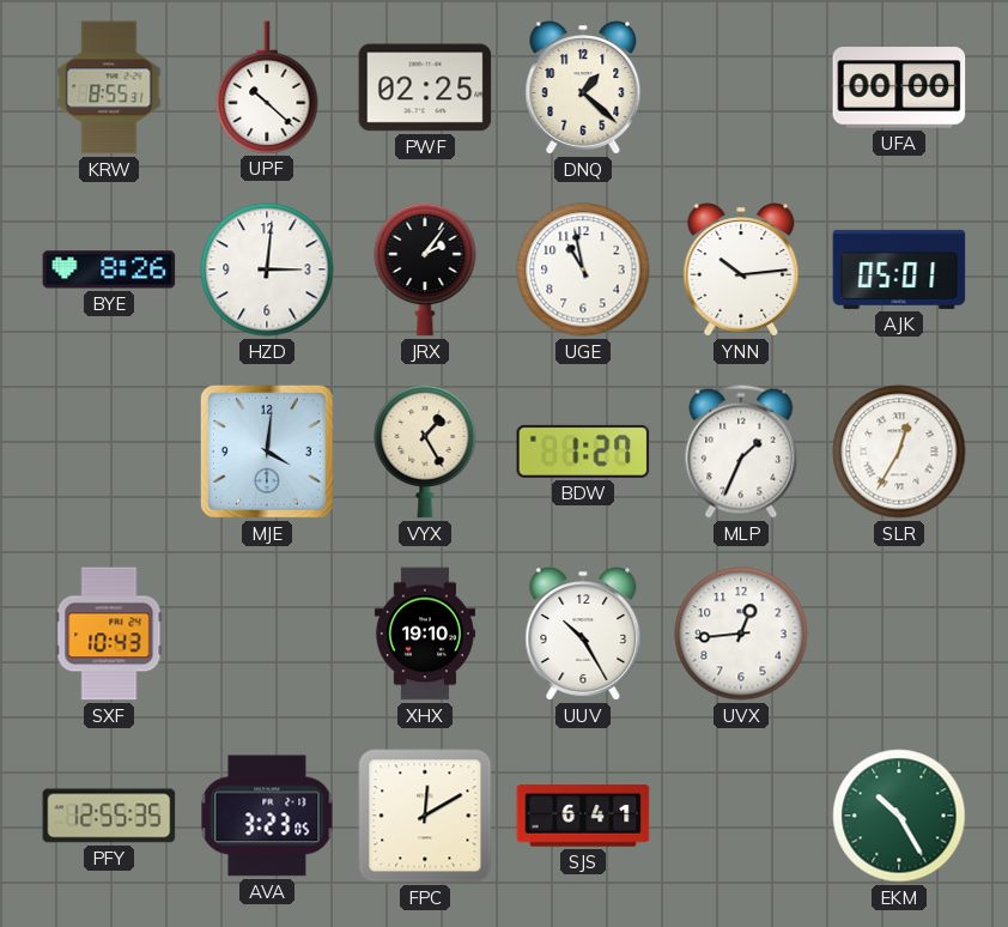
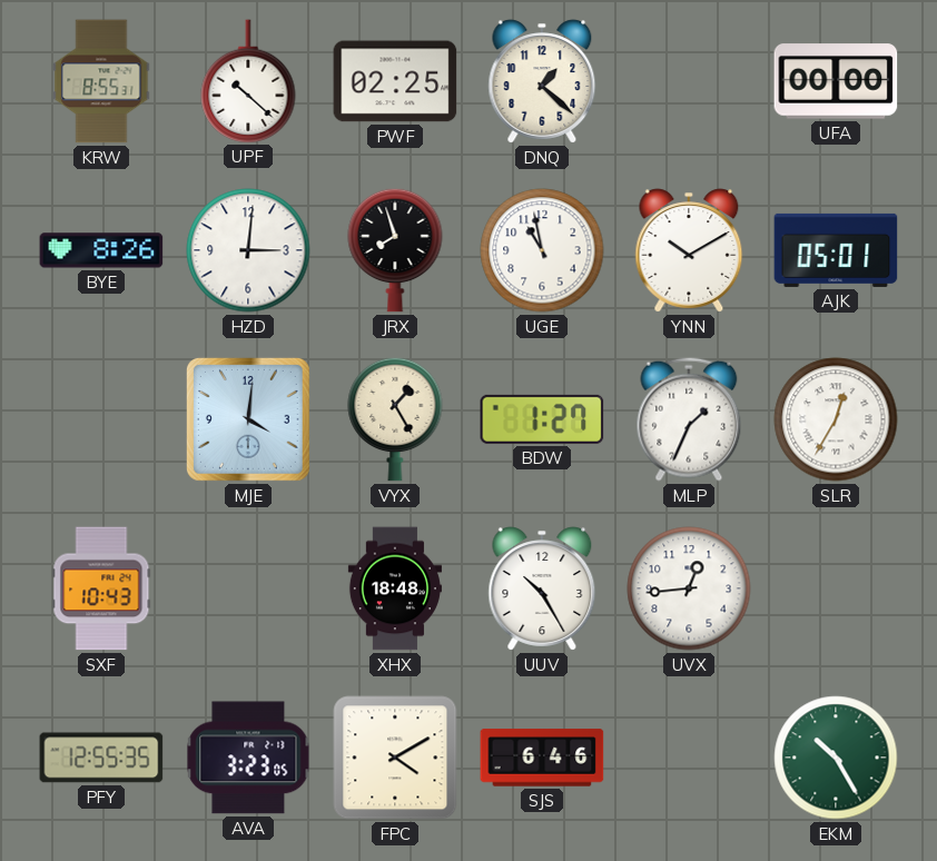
JRX: 2:06 -> 7:57
YNN: 10:14 -> 10:10
XHX: 19:10 -> 18:48
FPC: 12:10 -> 4:10
SJS: 6:41 -> 6:46
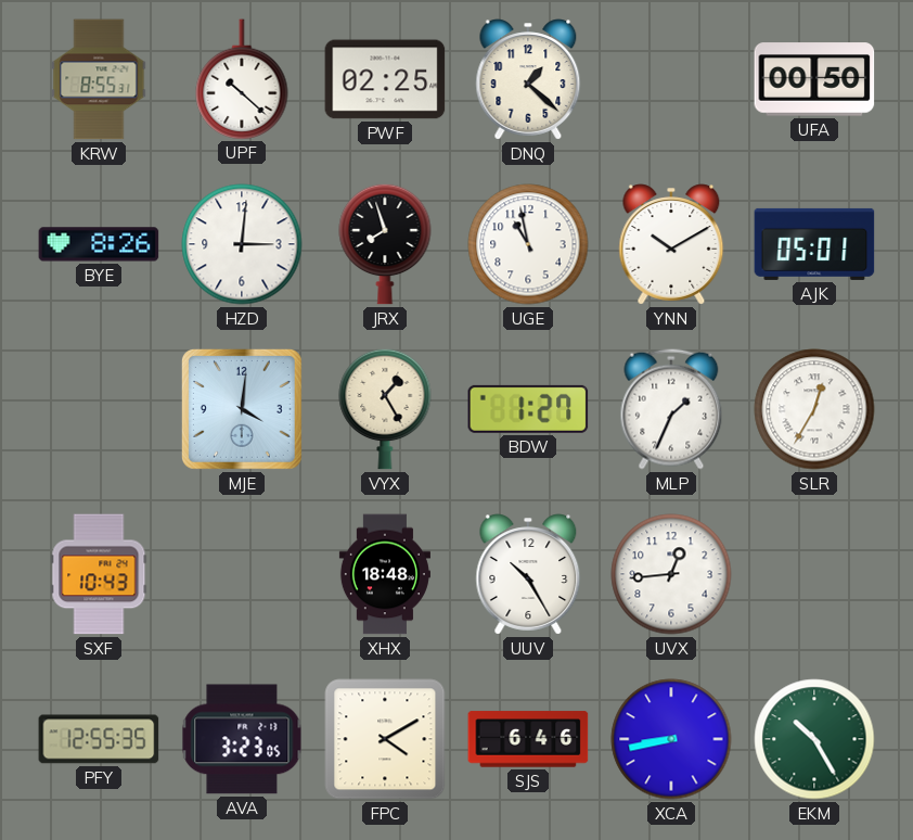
UFA: 00:00 -> 00:50
XCA: none -> 8:43
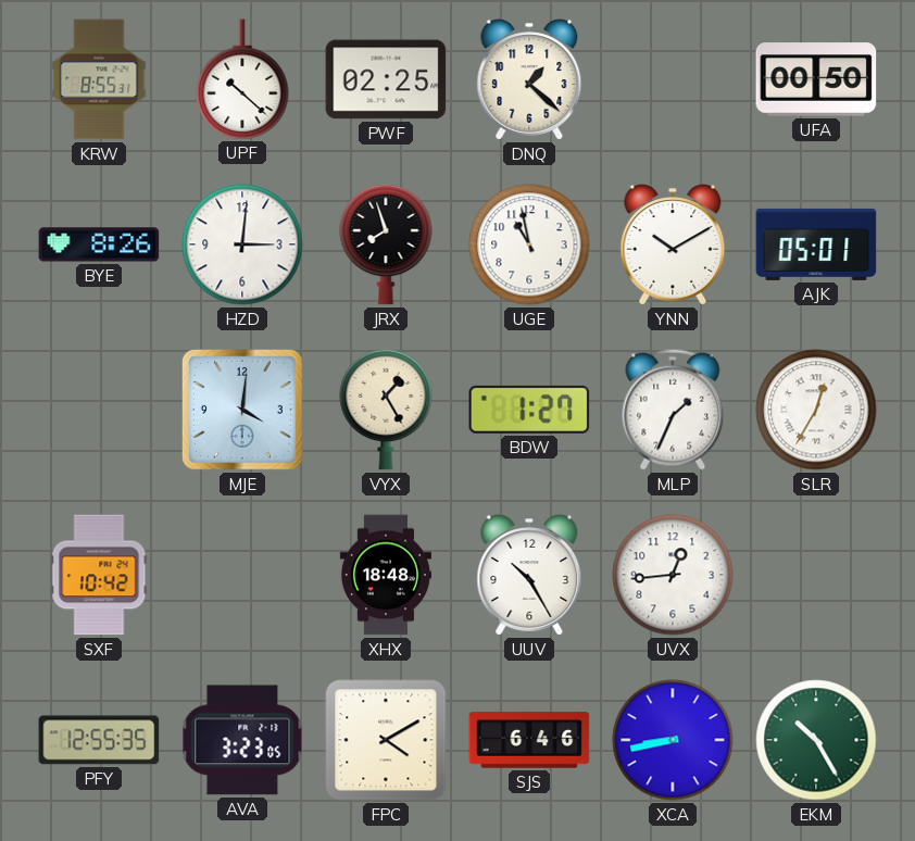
SXF: 10:43 -> 10:42
